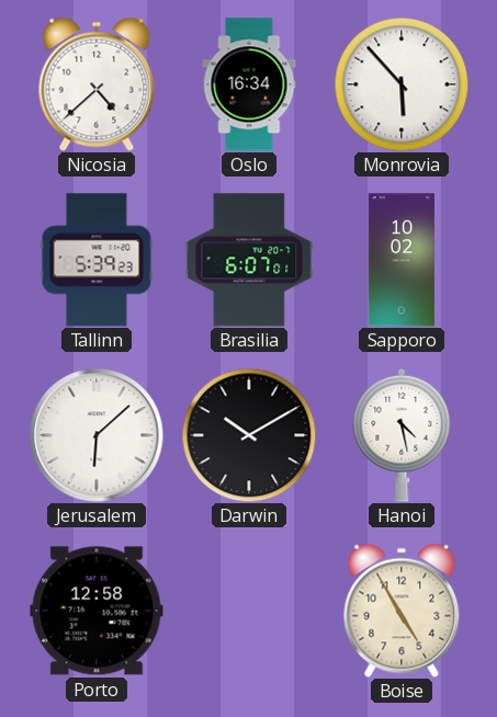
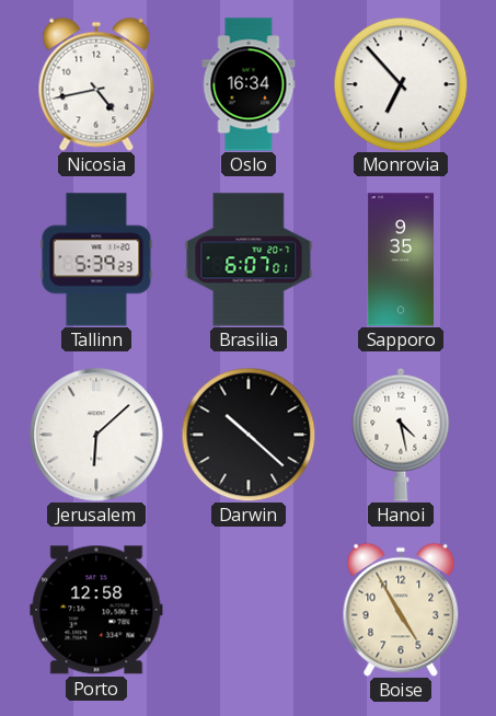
Nicosia: 4:38 -> 4:43
Monrovia: 5:53 -> 6:53
Sapporo: 10:02 -> 9:35
Darwin: 10:10 -> 10:22
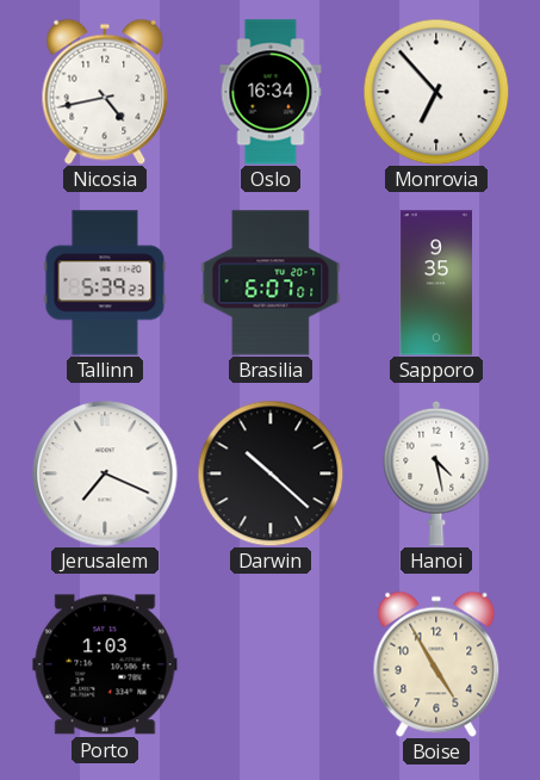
Jerusalem: 6:08 -> 7:19
Porto: 12:58 -> 1:03
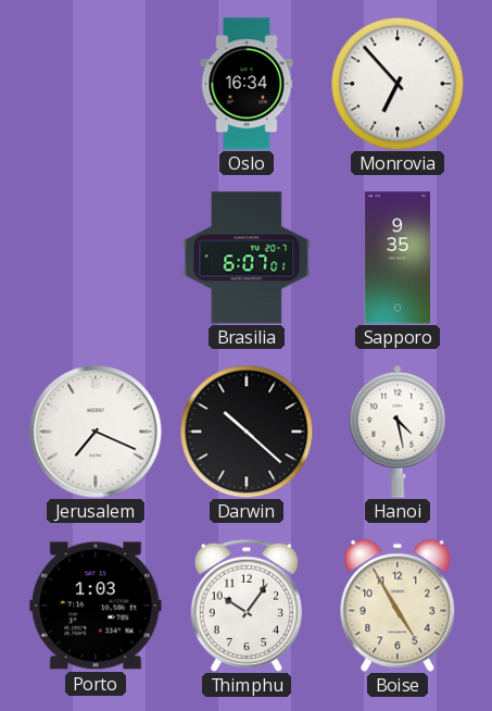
Nicosia: 4:43 -> none
Tallinn: 5:39 -> none
Thimphu: none -> 10:06
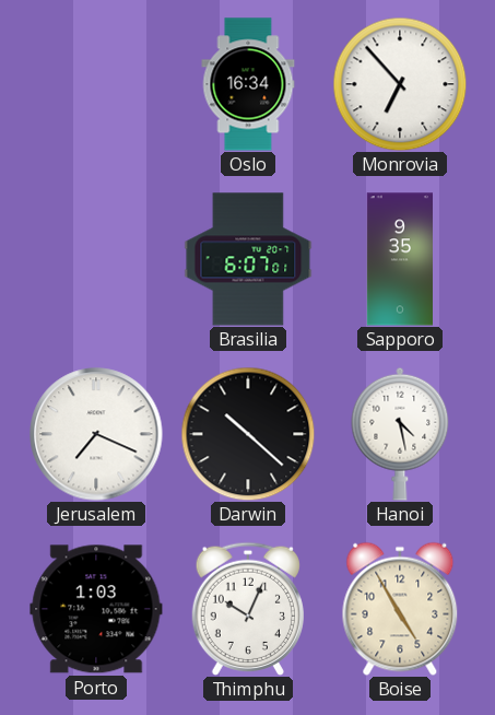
Thimphu: 10:06 -> 10:04
